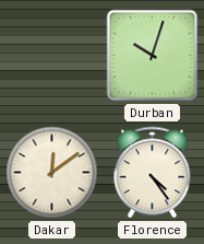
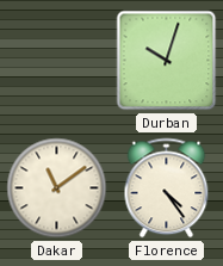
Dakar: 12:09 -> 11:09
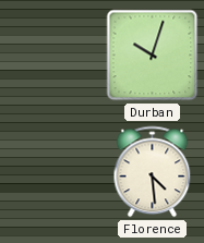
Dakar: 11:09 -> none
Florence: 4:24 -> 4:29
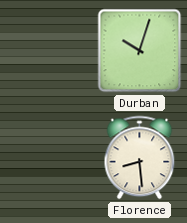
Florence: 4:29 -> 8:29
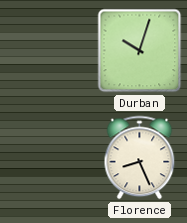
Florence: 8:29 -> 8:26
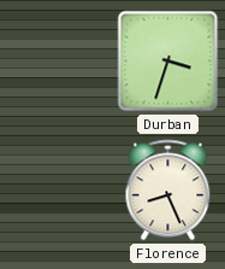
Durban: 10:03 -> 3:33
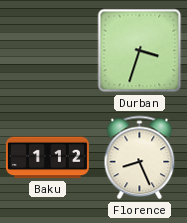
Baku: none -> 1:12
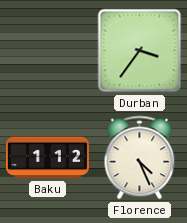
Durban: 3:33 -> 3:36
Florence: 8:26 -> 4:26
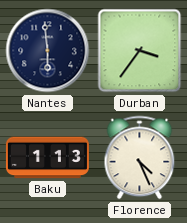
Nantes: none -> 5:59
Baku: 1:12 -> 1:13
